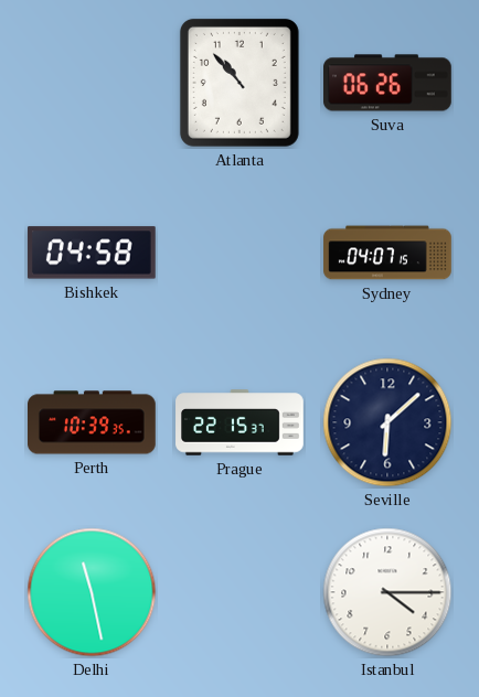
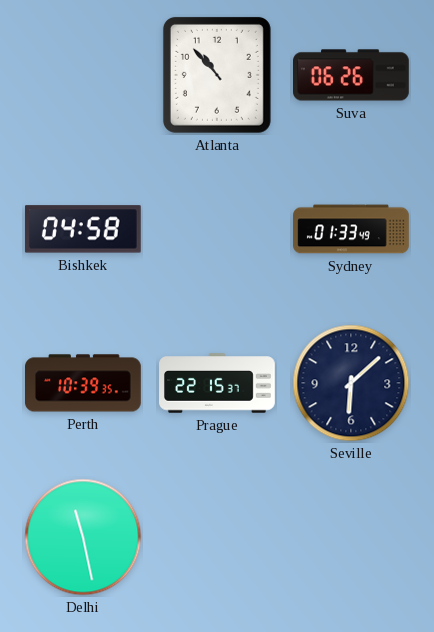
Sydney: 04:07 -> 01:33
Istanbul: 4:15 -> none
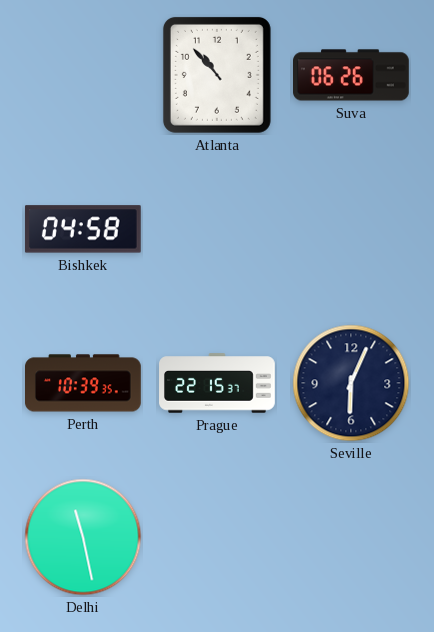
Sydney: 01:33 -> none
Seville: 6:08 -> 6:04
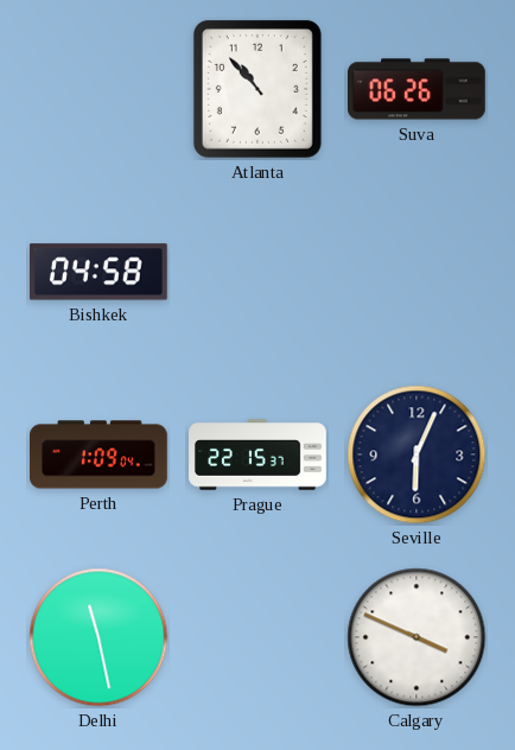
Perth: 10:39 -> 1:09
Calgary: none -> 3:49
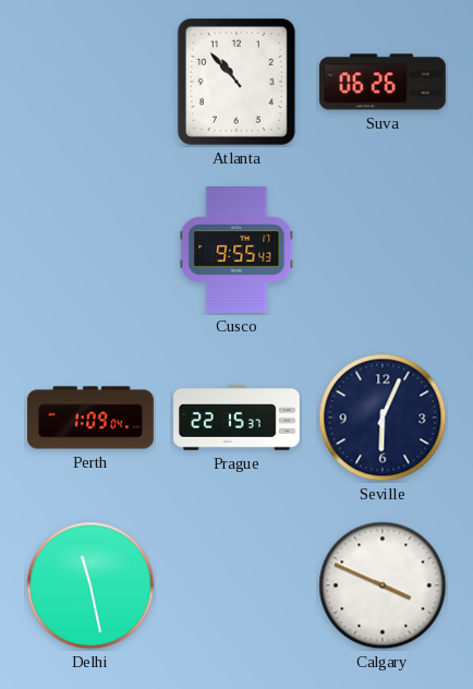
Bishkek: 04:58 -> none
Cusco: none -> 9:55
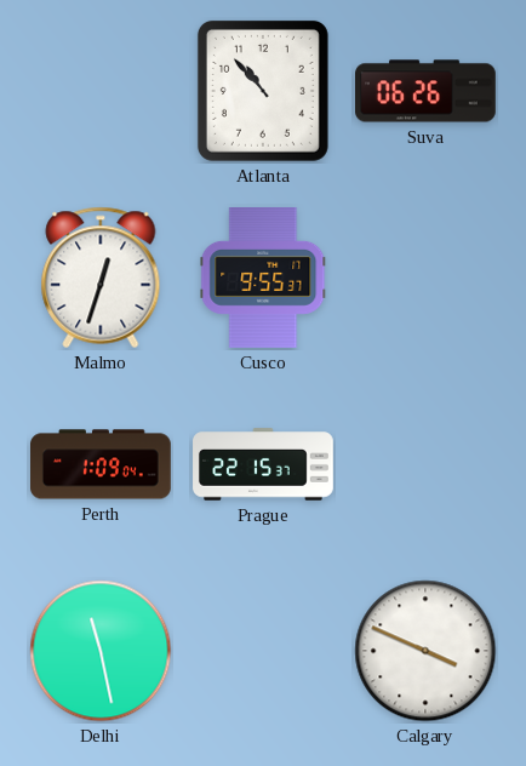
Malmo: none -> 12:33
Cusco: 9:55:43 -> 9:55:37
Seville: 6:04 -> none
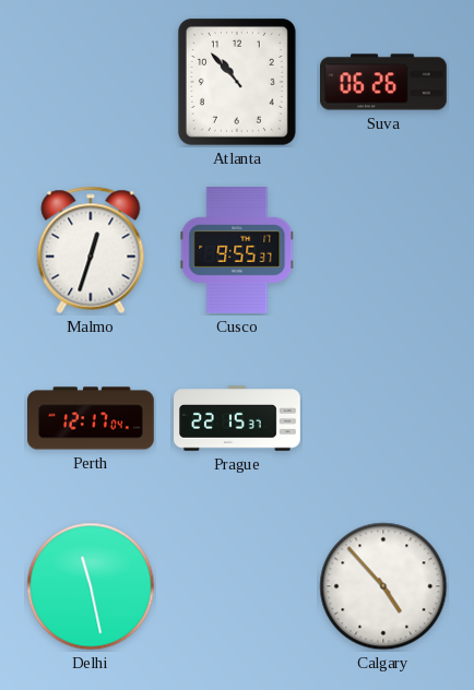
Perth: 1:09 -> 12:17
Calgary: 3:49 -> 4:53
